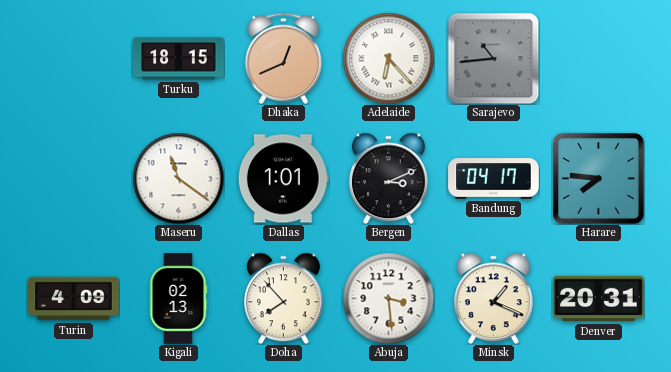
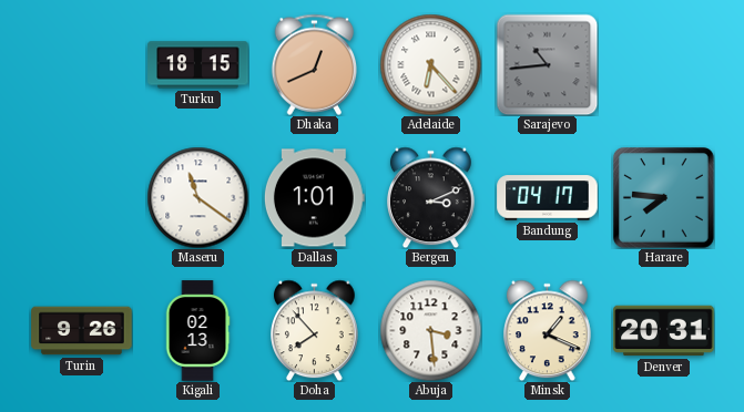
Turin: 4:09 -> 9:26
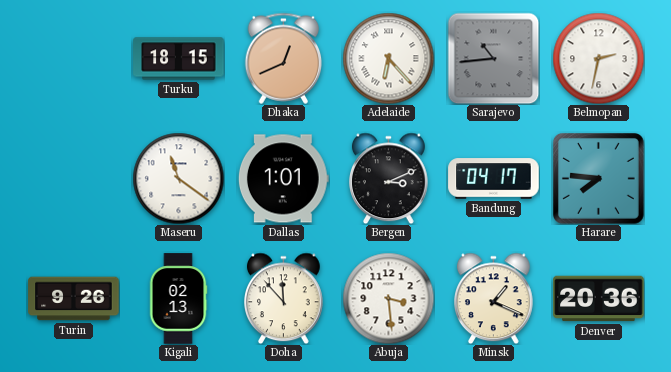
Belmopan: none -> 2:32
Doha: 7:53 -> 11:53
Denver: 20:31 -> 20:36
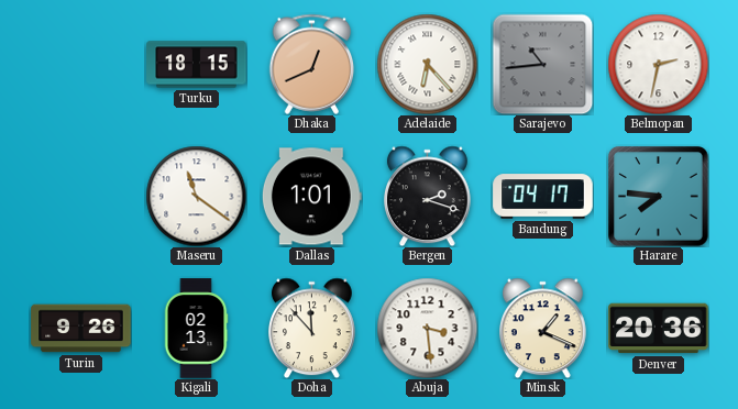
Bergen: 3:11 -> 2:18
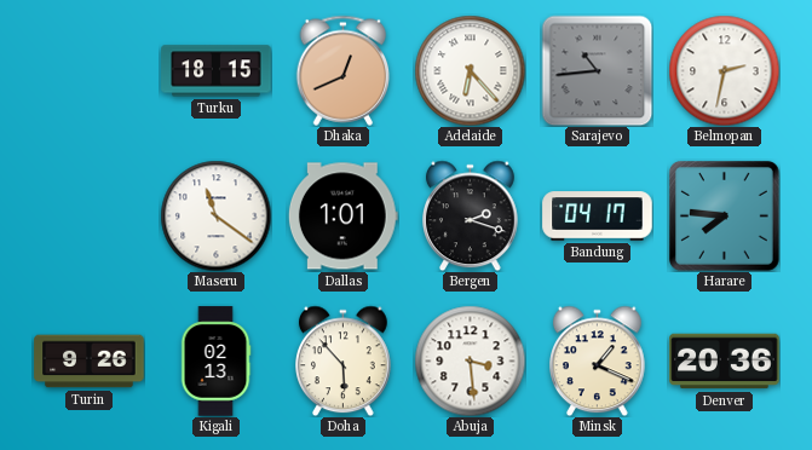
Doha: 11:53 -> 5:53
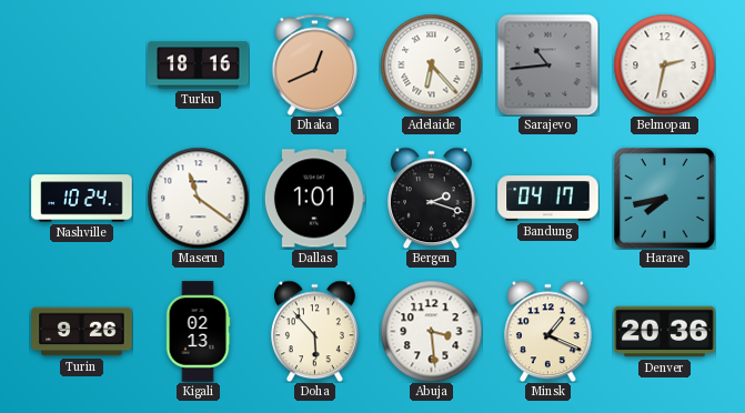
Turku: 18:15 -> 18:16
Nashville: none -> 10:24
Harare: 7:46 -> 7:43
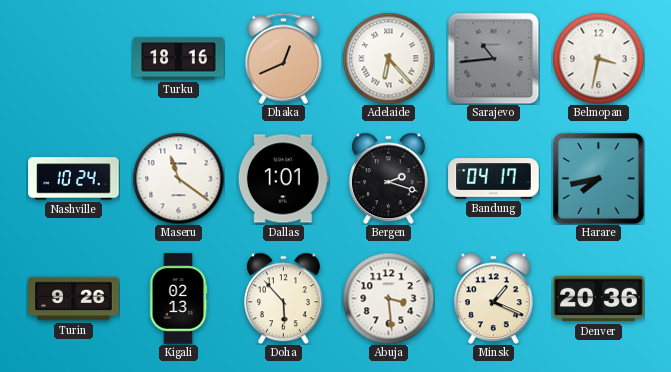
Belmopan: 2:32 -> 3:32
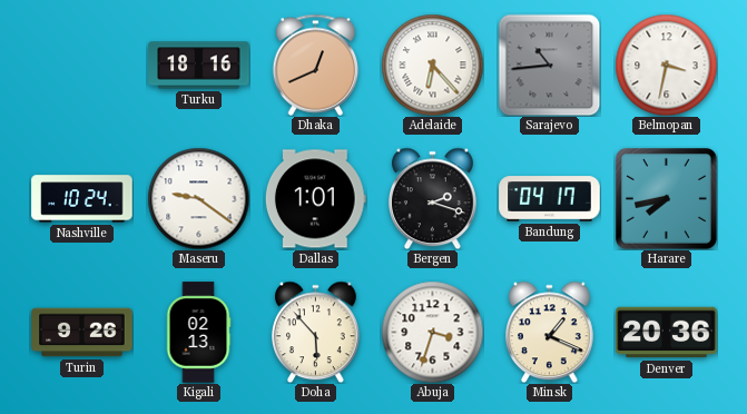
Maseru: 11:21 -> 9:21
Abuja: 3:29 -> 3:33
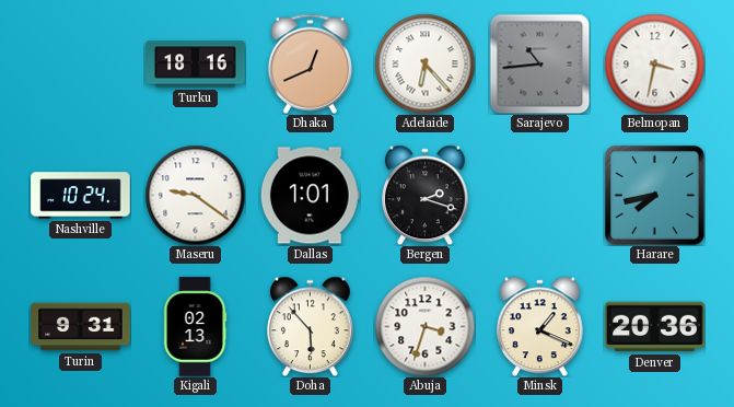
Bandung: 04:17 -> none
Turin: 9:26 -> 9:31
